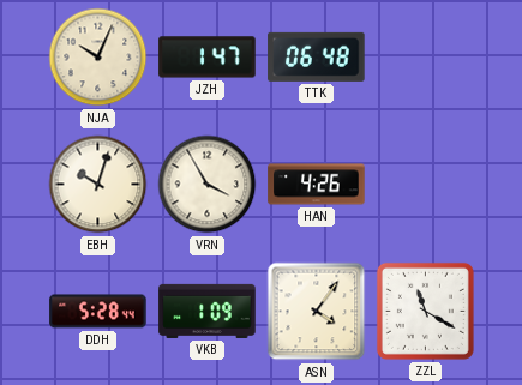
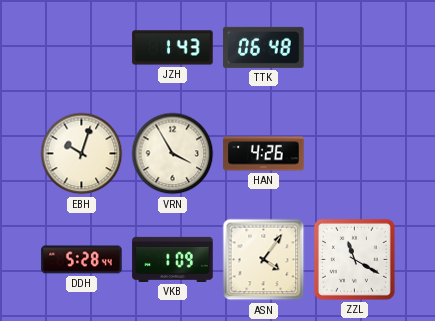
NJA: 10:04 -> none
JZH: 1:47 -> 1:43
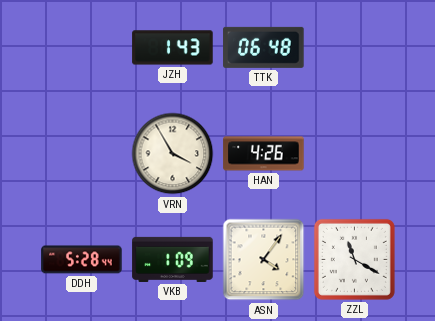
EBH: 10:03 -> none
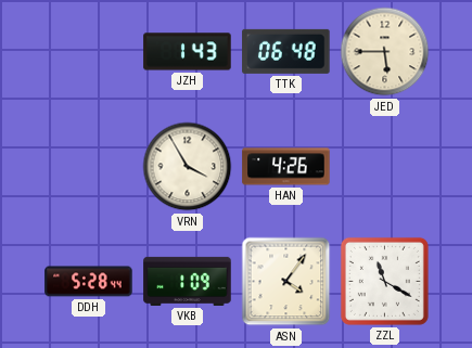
JED: none -> 5:45
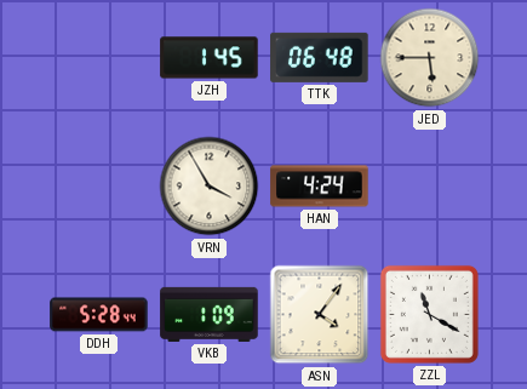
JZH: 1:43 -> 1:45
HAN: 4:26 -> 4:24
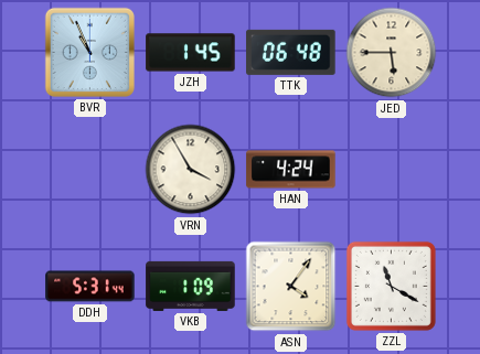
BVR: none -> 10:56
DDH: 5:28 -> 5:31
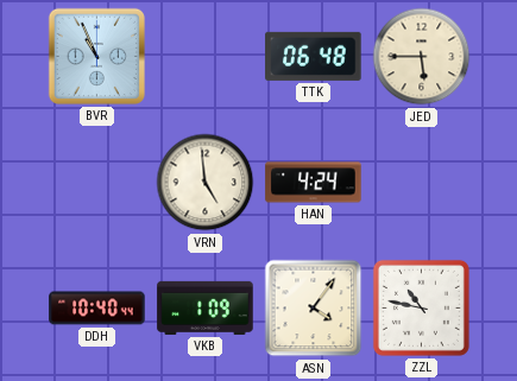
JZH: 1:45 -> none
VRN: 3:55 -> 4:59
DDH: 5:31 -> 10:40
ZZL: 11:20 -> 10:47
